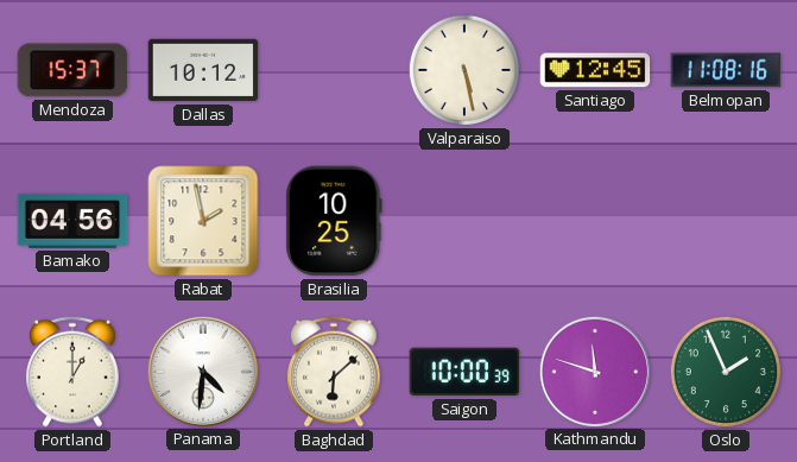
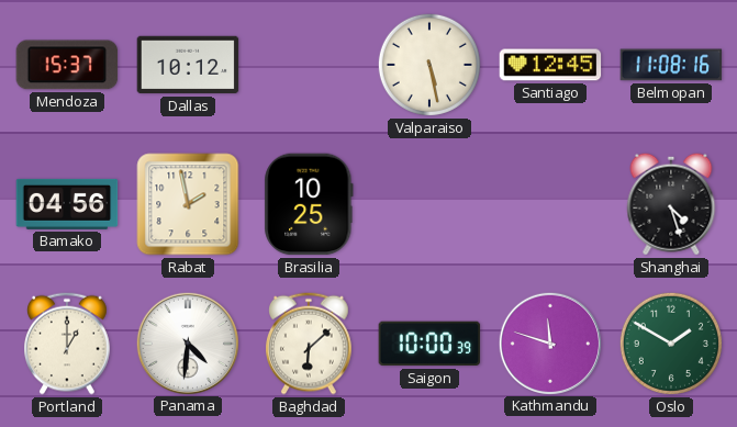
Shanghai: none -> 4:27
Oslo: 1:56 -> 1:50
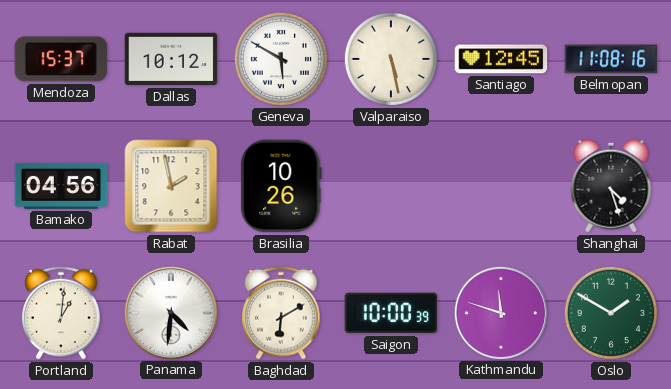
Geneva: none -> 5:50
Brasilia: 10:25 -> 10:26
Portland: 1:00 -> 1:01
Baghdad: 6:08 -> 6:10
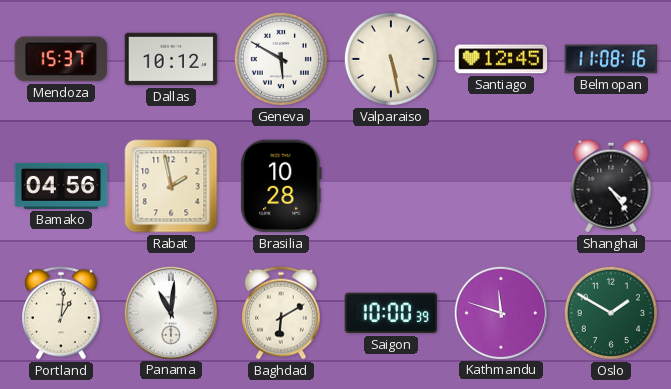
Brasilia: 10:26 -> 10:28
Shanghai: 4:27 -> 4:24
Panama: 4:31 -> 11:01
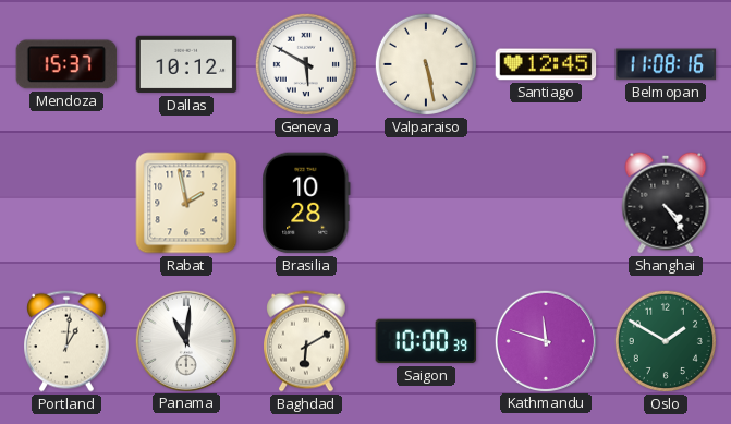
Bamako: 04:56 -> none
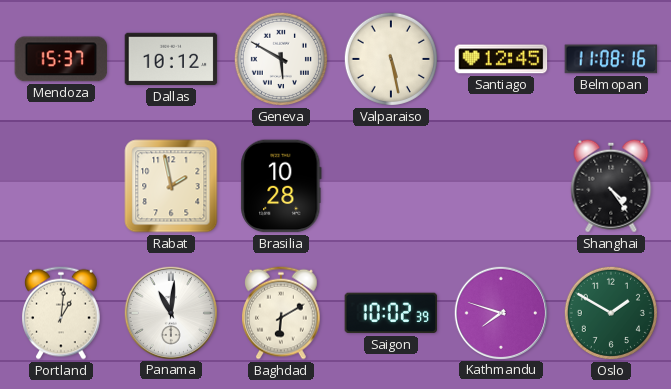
Saigon: 10:00 -> 10:02
Kathmandu: 11:48 -> 7:48
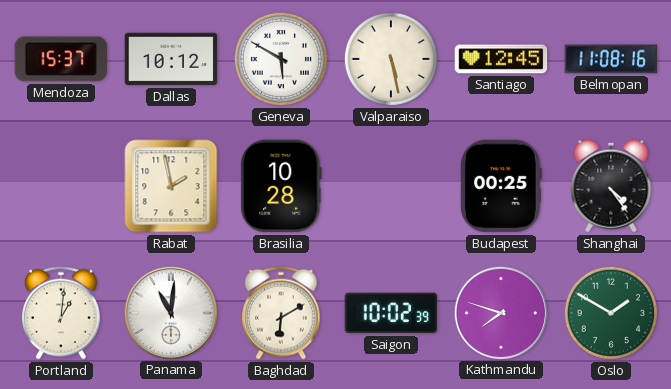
Budapest: none -> 00:25
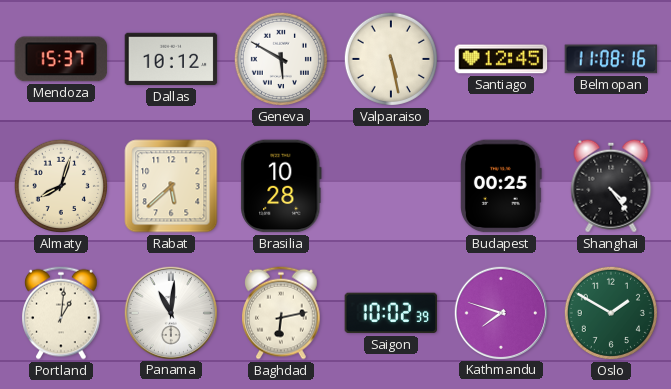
Almaty: none -> 8:03
Rabat: 1:58 -> 5:38
Baghdad: 6:10 -> 6:13
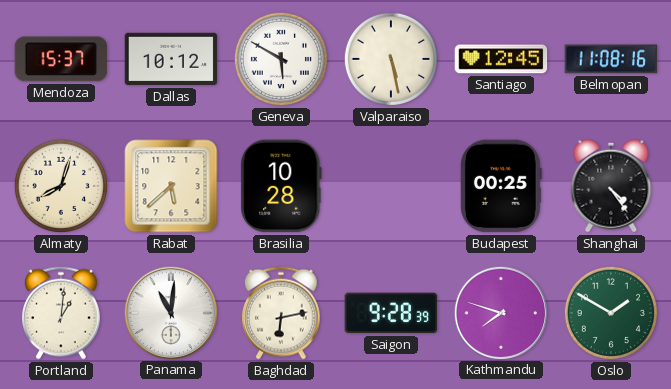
Saigon: 10:02 -> 9:28
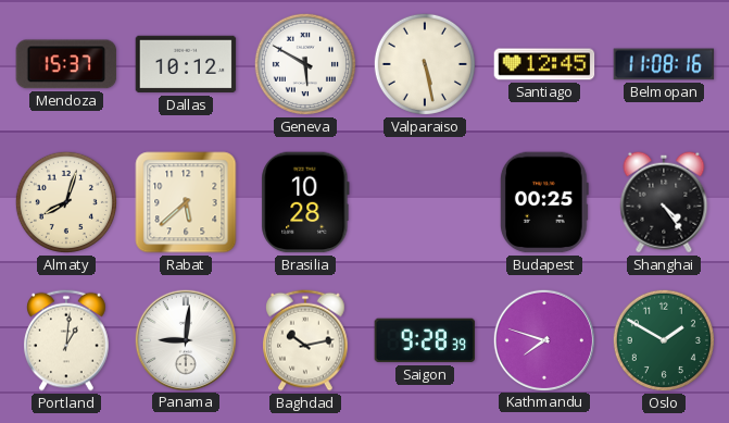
Panama: 11:01 -> 9:01
Baghdad: 6:13 -> 10:13
